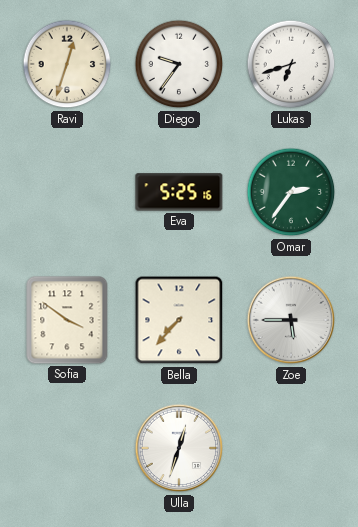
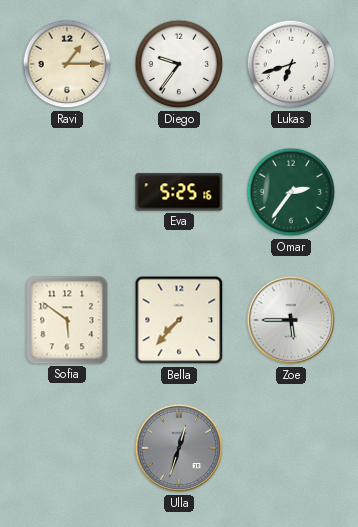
Ravi: 12:33 -> 1:15
Sofia: 3:51 -> 5:51
Ulla dial: white -> grey
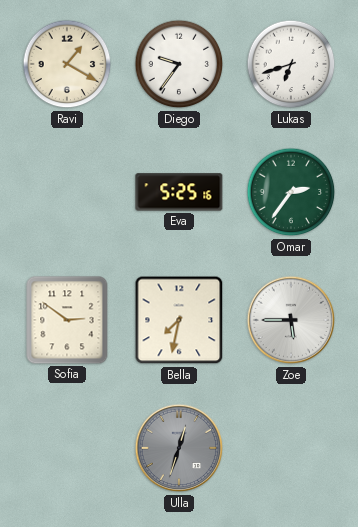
Ravi: 1:15 -> 1:20
Sofia: 5:51 -> 2:51
Bella: 7:37 -> 7:32
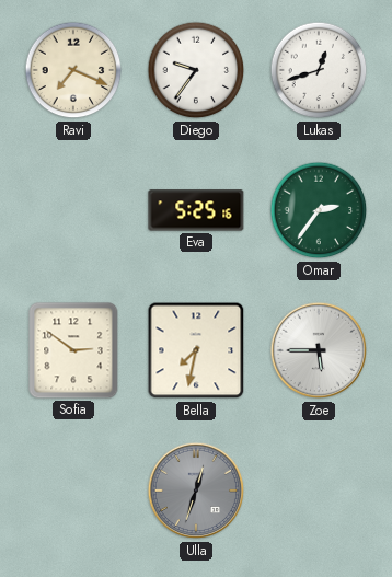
Ravi: 1:20 -> 7:19
Lukas: 6:42 -> 12:42
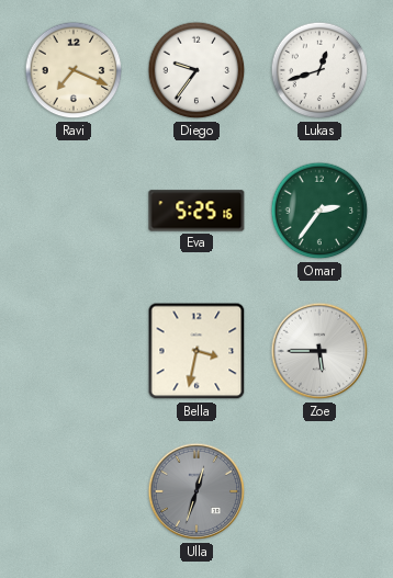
Sofia: 2:51 -> none
Bella: 7:32 -> 3:32
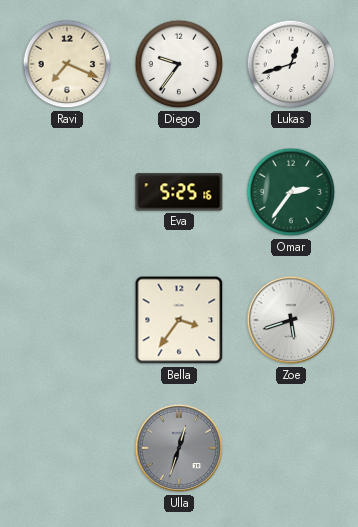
Bella: 3:32 -> 3:36
Zoe: 5:45 -> 5:42
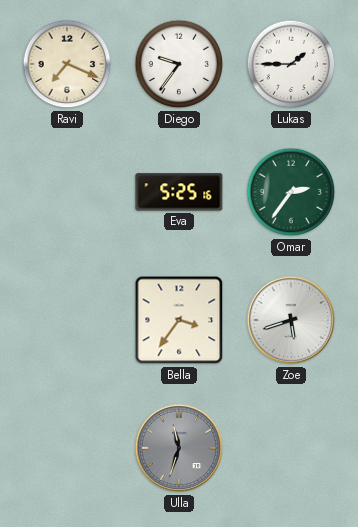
Lukas: 12:42 -> 1:45
Ulla: 12:33 -> 11:33
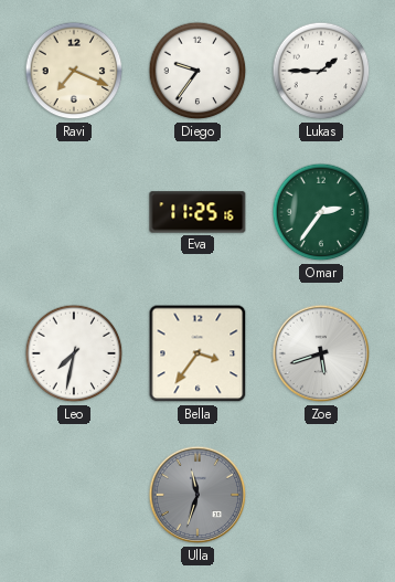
Eva: 5:25 -> 11:25
Leo: none -> 7:32
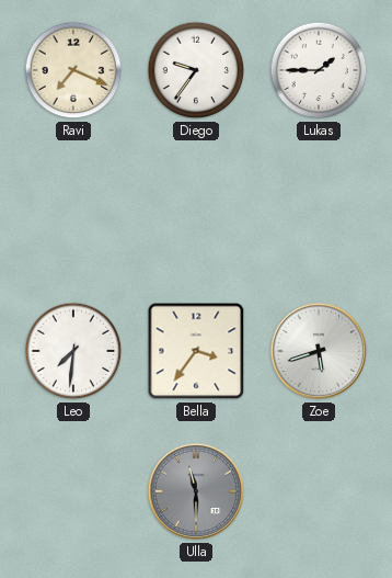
Eva: 11:25 -> none
Omar: 2:36 -> none
Leo: 7:32 -> 7:31
Ulla: 11:33 -> 11:30
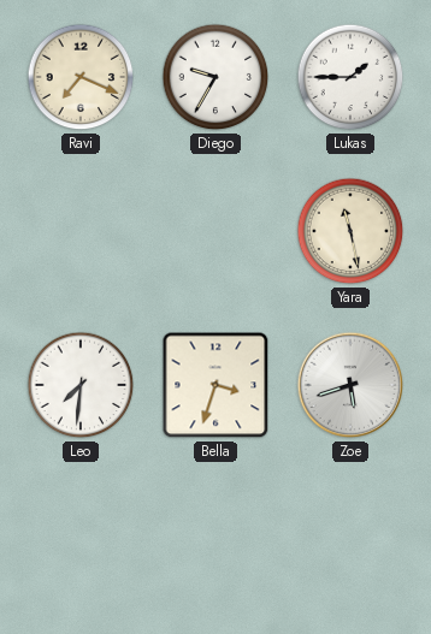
Diego: 9:36 -> 9:35
Yara: none -> 11:28
Bella: 3:36 -> 3:33
Ulla: 11:30 -> none
